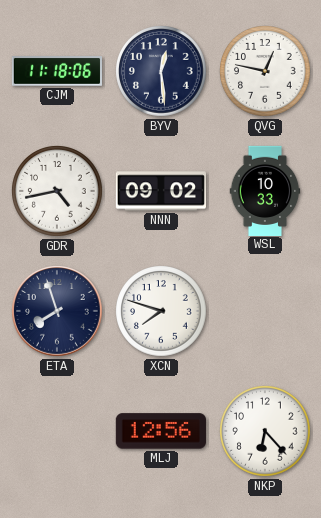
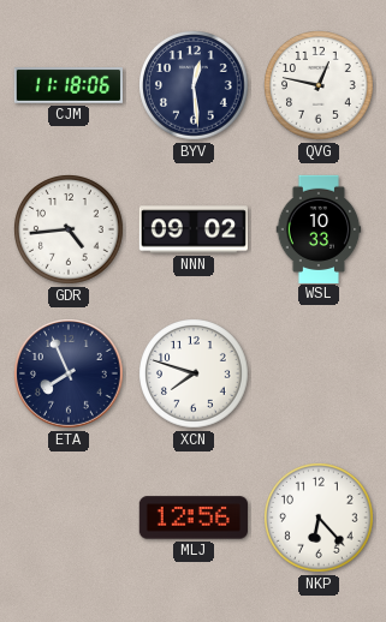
GDR: 4:43 -> 4:44
ETA: 7:57 -> 7:56
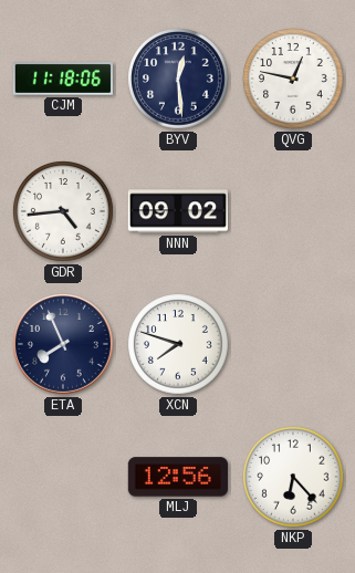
WSL: 10:33 -> none
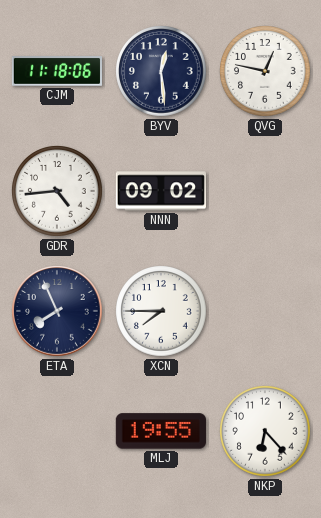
XCN: 7:48 -> 7:45
MLJ: 12:56 -> 19:55
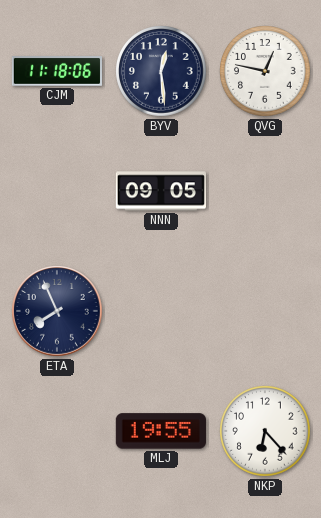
GDR: 4:44 -> none
NNN: 09:02 -> 09:05
XCN: 7:45 -> none
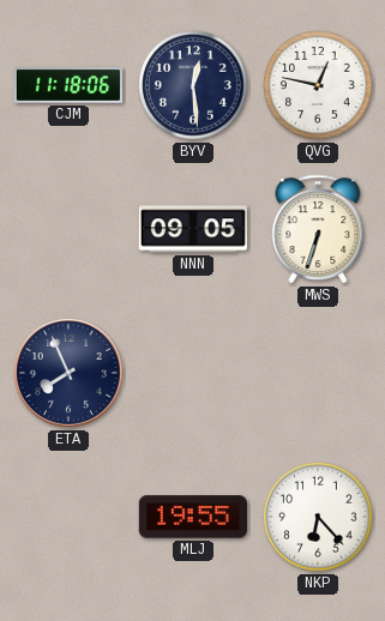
MWS: none -> 6:33
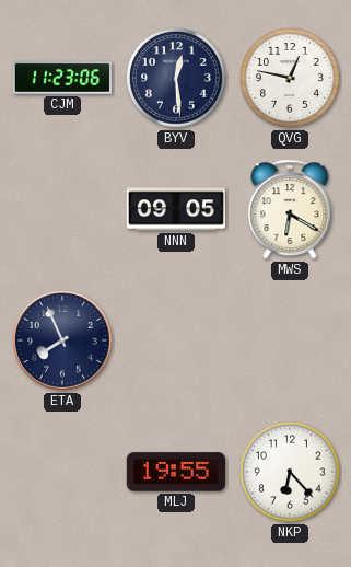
CJM: 11:18 -> 11:23
MWS: 6:33 -> 6:20
